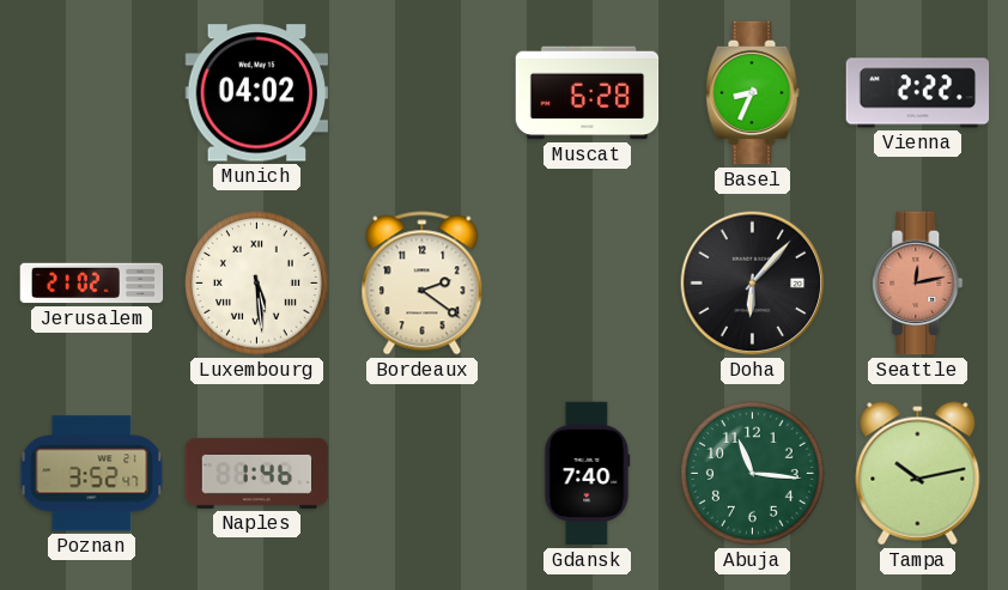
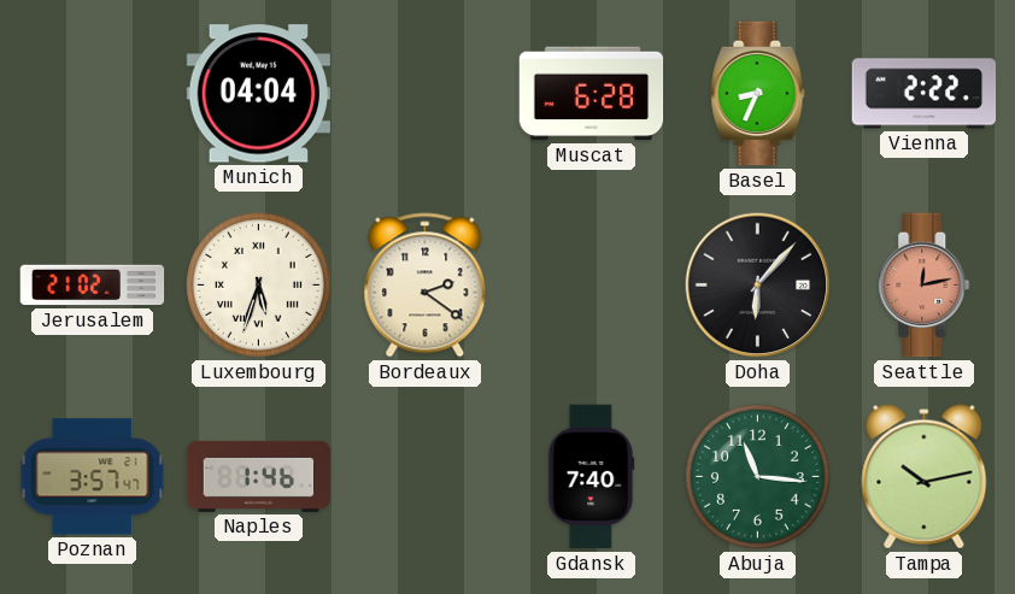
Munich: 04:02 -> 04:04
Luxembourg: 5:29 -> 5:33
Poznan: 3:52 -> 3:57
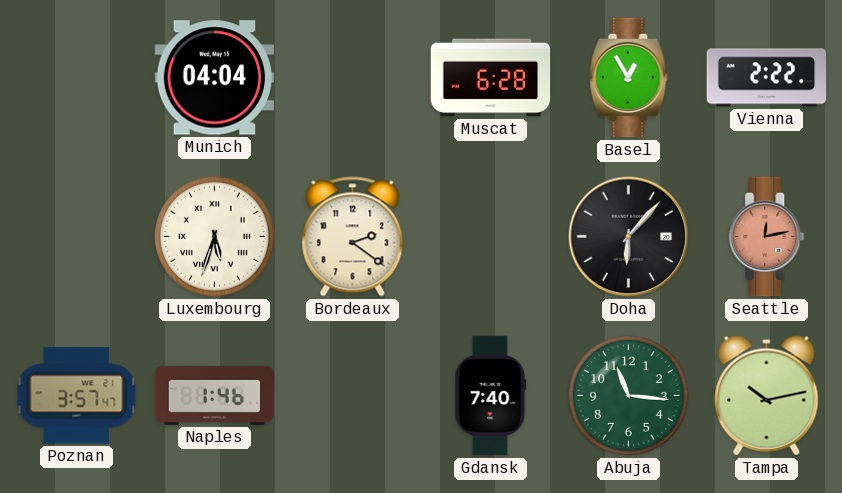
Basel: 8:34 -> 12:55
Jerusalem: 21:02 -> none
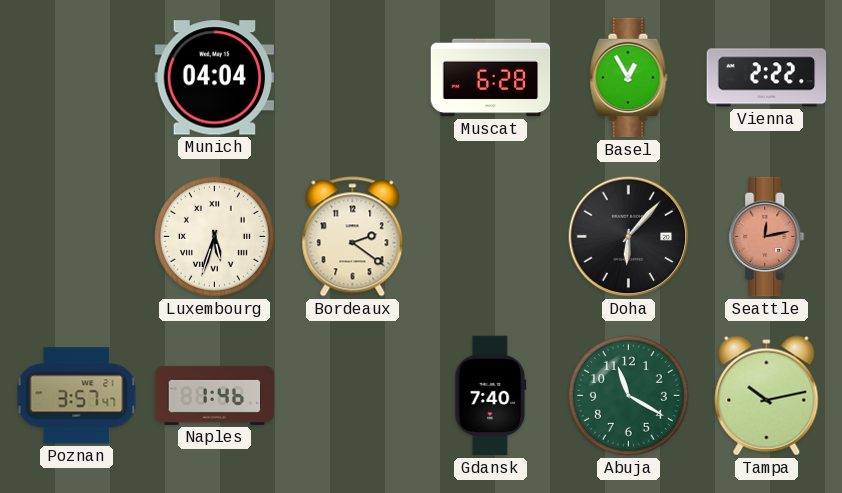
Abuja: 11:16 -> 11:20
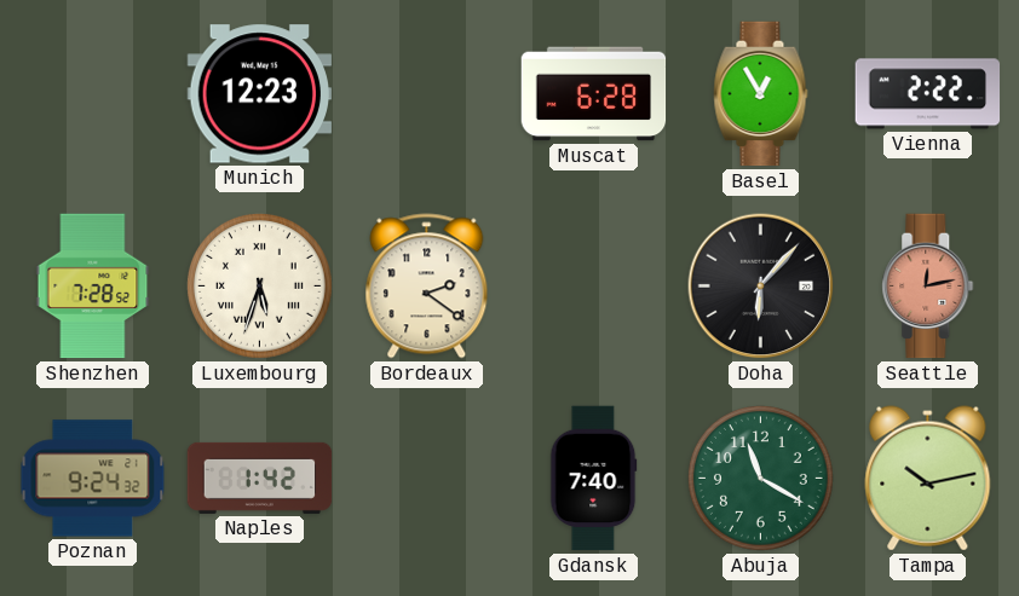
Munich: 04:04 -> 12:23
Shenzhen: none -> 7:28
Poznan: 3:57 -> 9:24
Naples: 1:46 -> 1:42
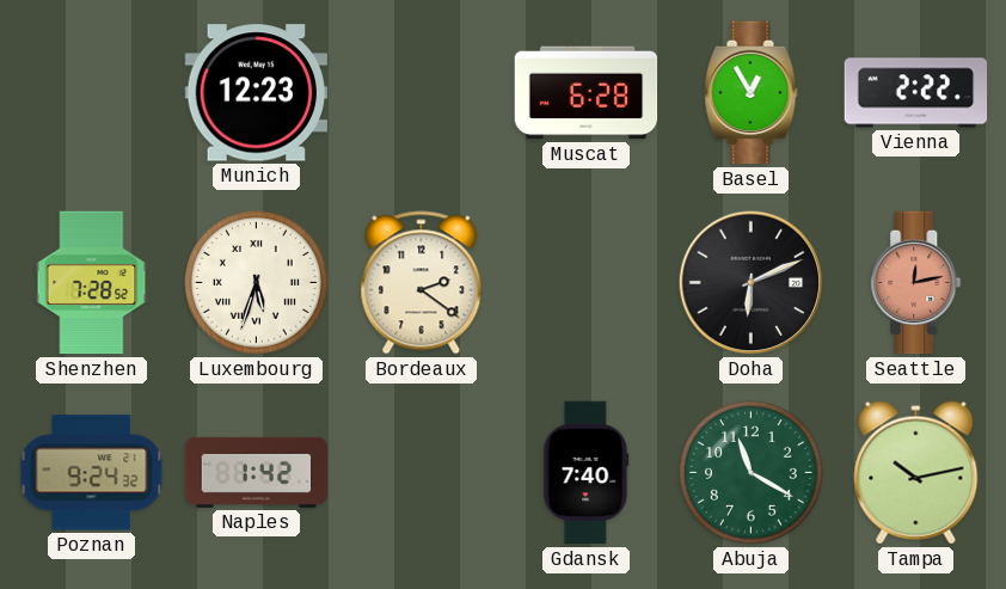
Doha: 6:07 -> 6:11
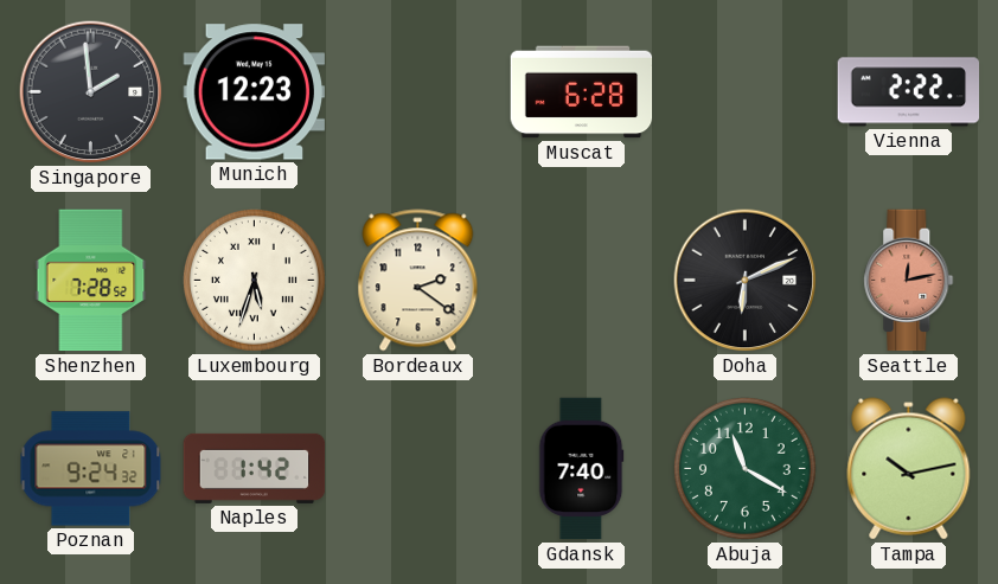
Singapore: none -> 1:59
Basel: 12:55 -> none
